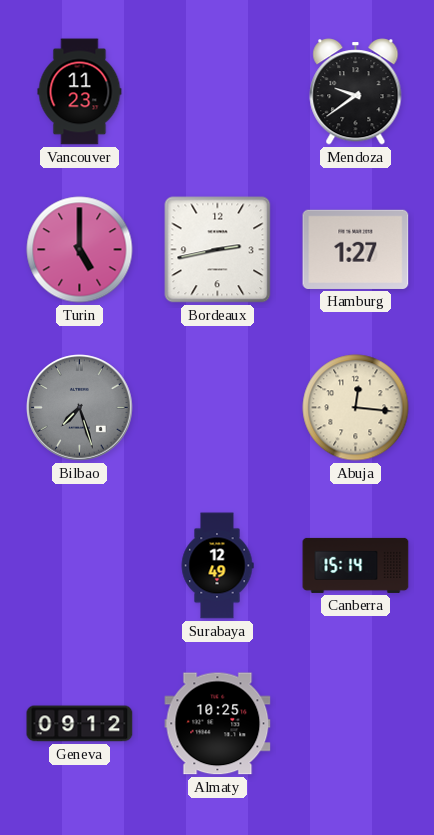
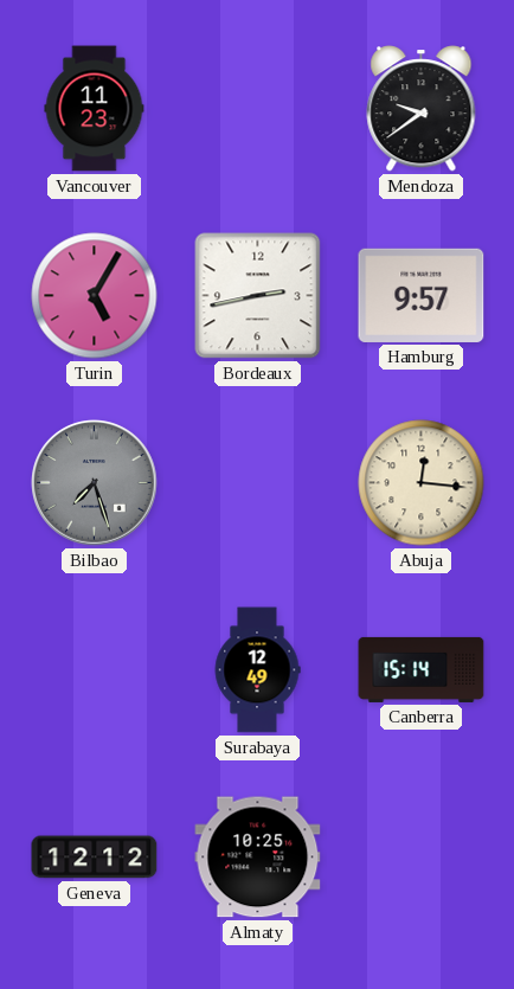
Turin: 5:00 -> 5:05
Hamburg: 1:27 -> 9:57
Geneva: 09:12 -> 12:12
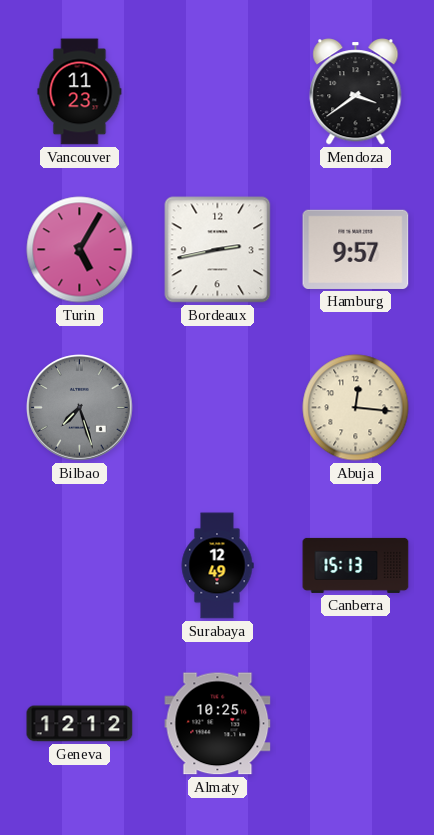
Mendoza: 9:39 -> 3:39
Canberra: 15:14 -> 15:13
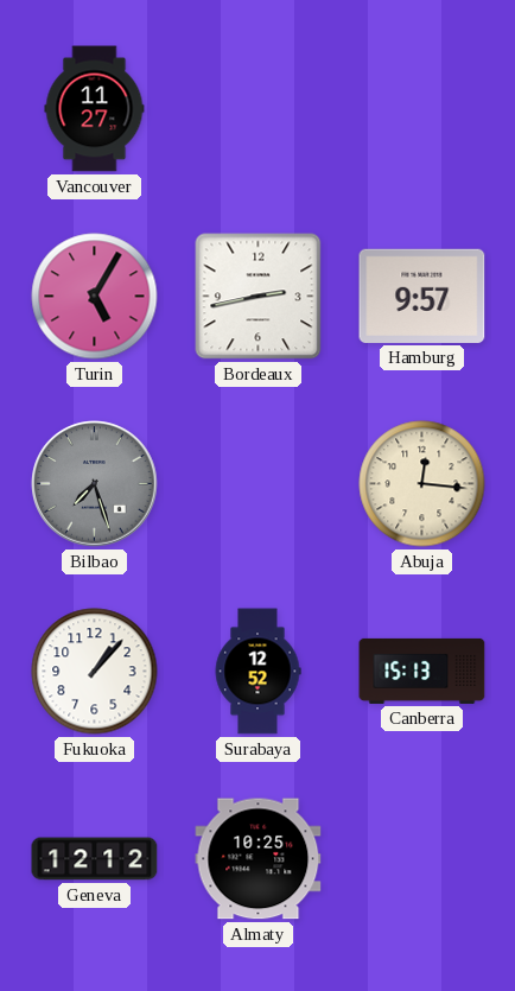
Vancouver: 11:23 -> 11:27
Mendoza: 3:39 -> none
Fukuoka: none -> 1:07
Surabaya: 12:49 -> 12:52
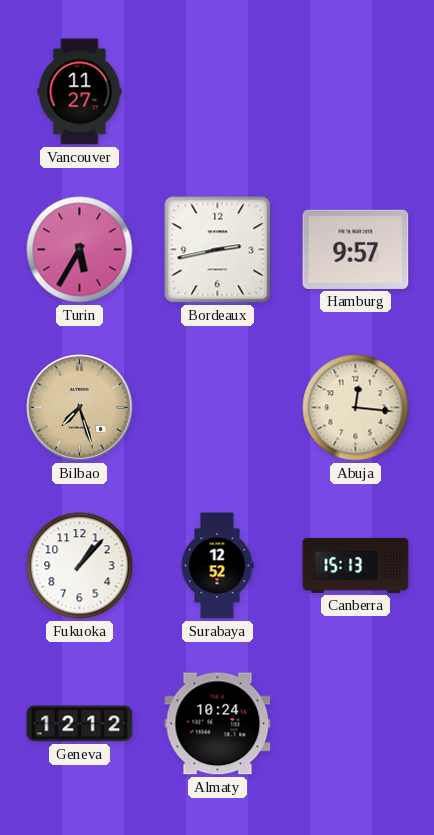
Turin: 5:05 -> 5:35
Bilbao dial: grey -> champagne
Almaty: 10:25 -> 10:24
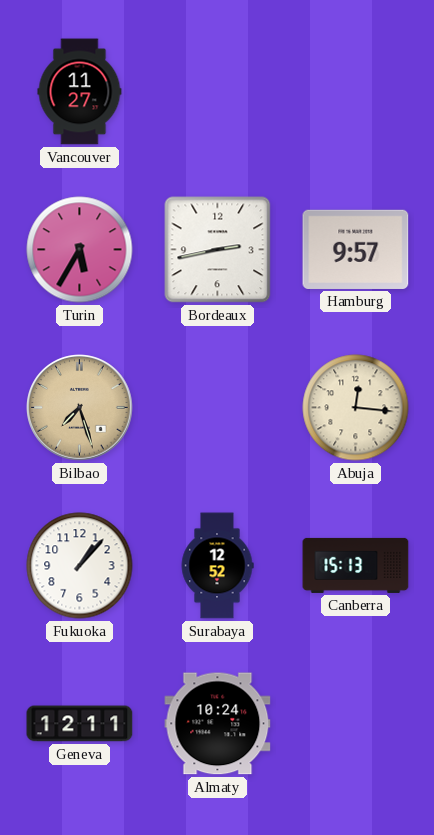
Geneva: 12:12 -> 12:11
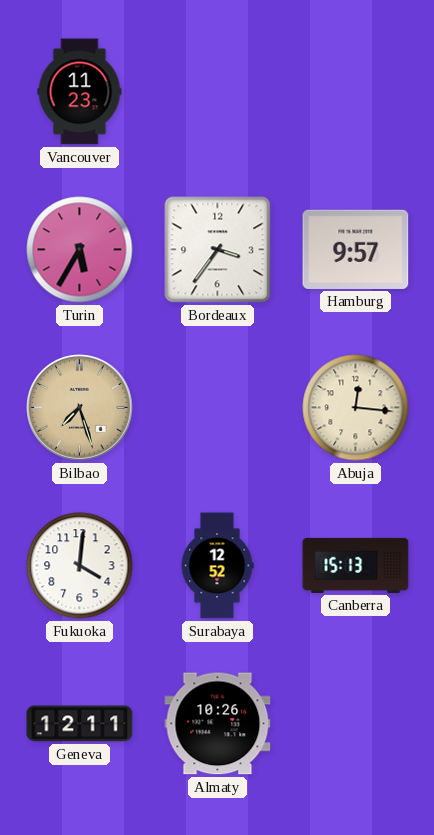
Vancouver: 11:27 -> 11:23
Bordeaux: 2:43 -> 3:36
Fukuoka: 1:07 -> 4:01
Almaty: 10:24 -> 10:26
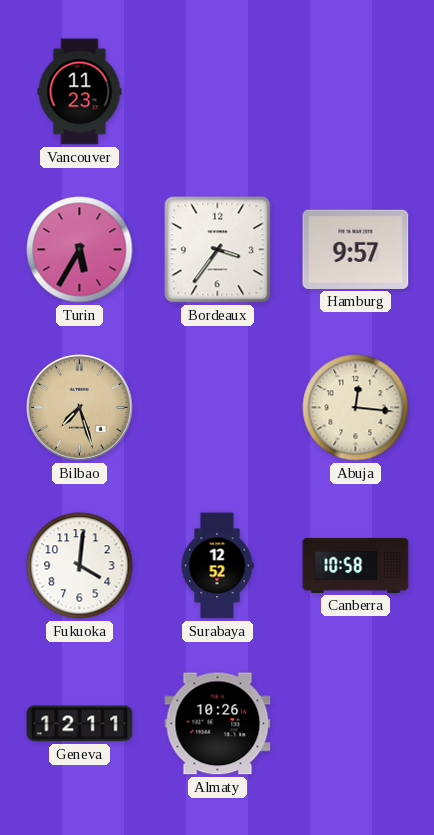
Canberra: 15:13 -> 10:58
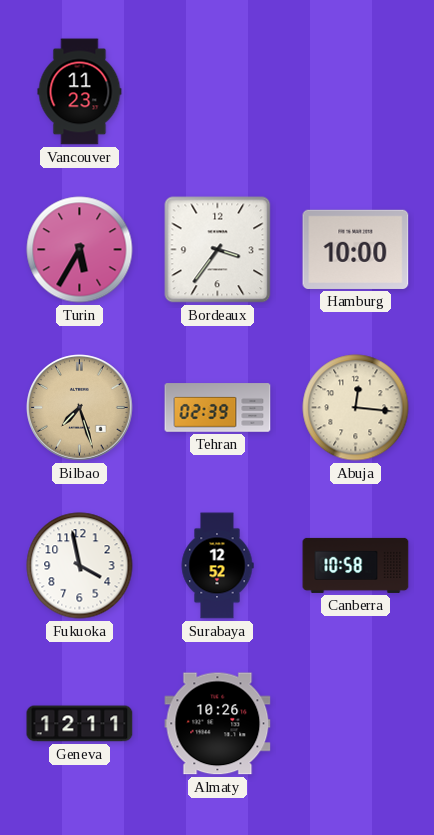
Hamburg: 9:57 -> 10:00
Tehran: none -> 02:39
Fukuoka: 4:01 -> 3:58
